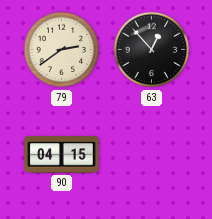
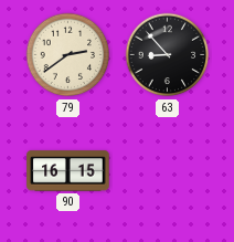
63: 12:53 -> 8:53
90: 04:15 -> 16:15
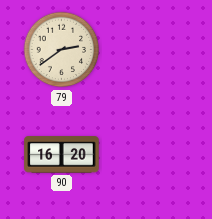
63: 8:53 -> none
90: 16:15 -> 16:20
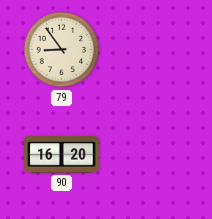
79: 2:39 -> 8:54
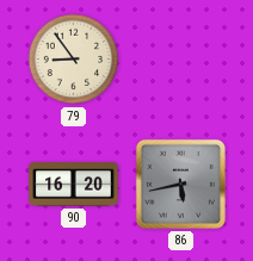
86: none -> 5:43
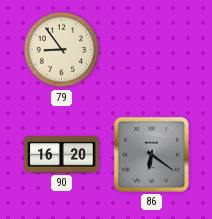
86: 5:43 -> 6:21
